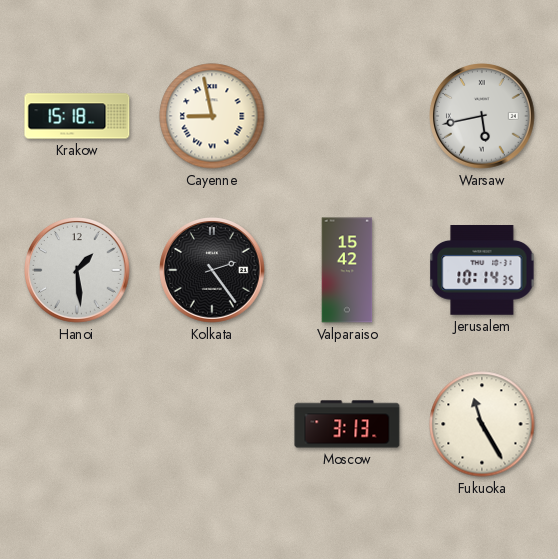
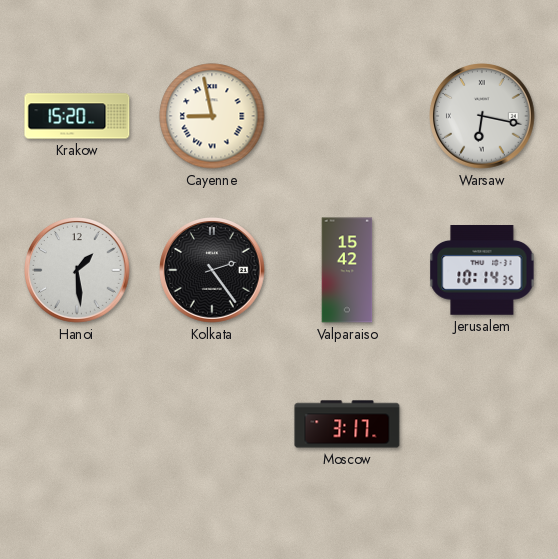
Krakow: 15:18 -> 15:20
Warsaw: 5:43 -> 6:17
Moscow: 3:13 -> 3:17
Fukuoka: 11:25 -> none
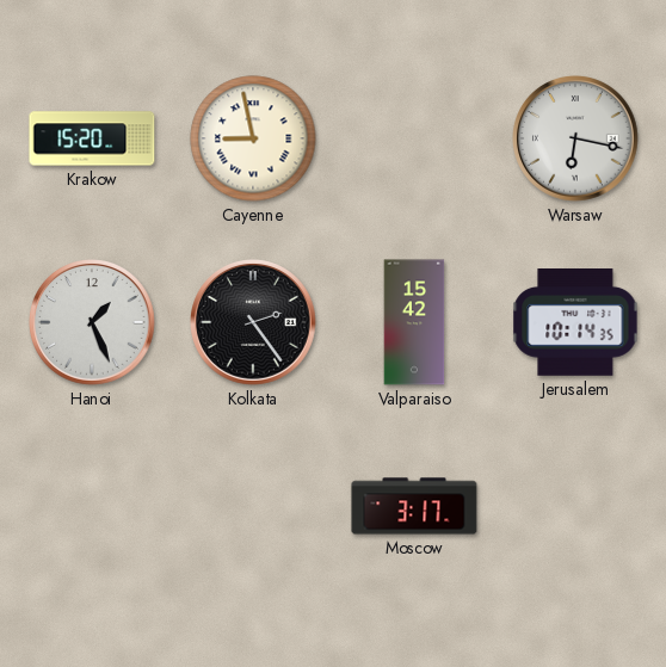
Hanoi: 1:29 -> 1:26
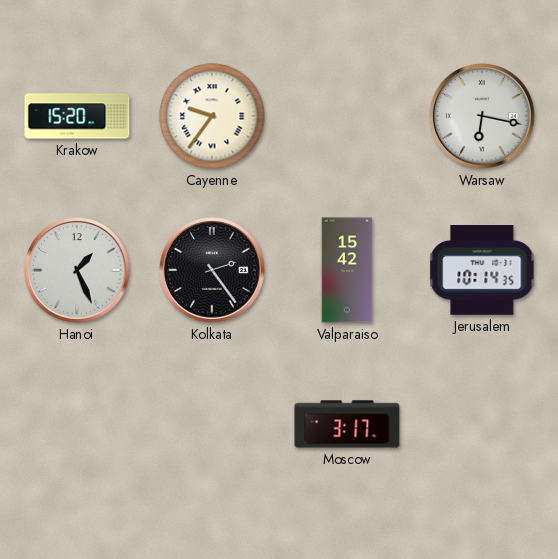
Cayenne: 8:58 -> 9:36
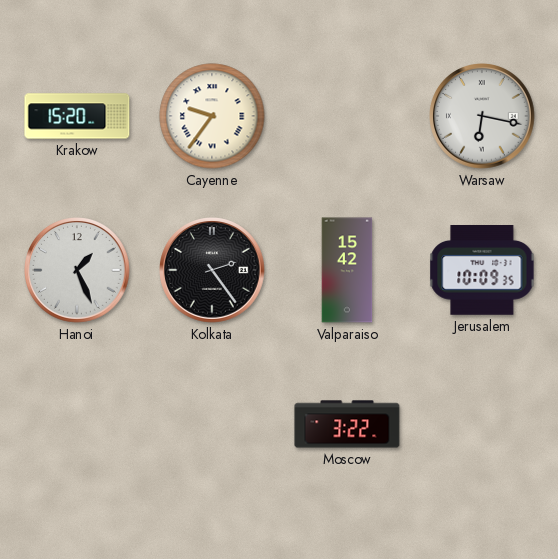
Jerusalem: 10:14 -> 10:09
Moscow: 3:17 -> 3:22
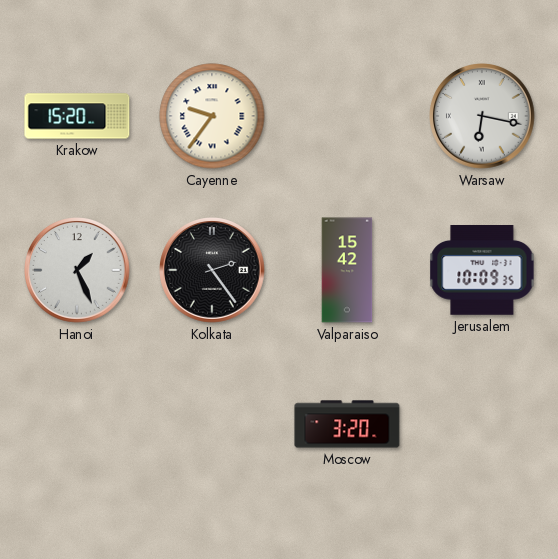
Moscow: 3:22 -> 3:20
